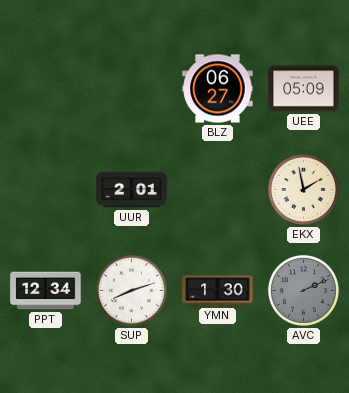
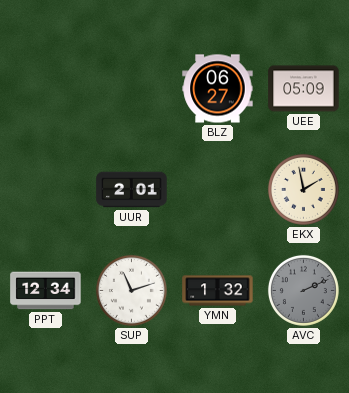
SUP: 8:12 -> 11:12
YMN: 1:30 -> 1:32
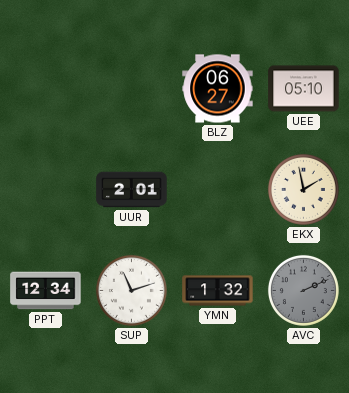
UEE: 05:09 -> 05:10
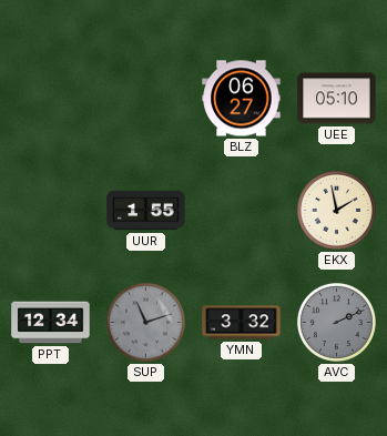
UUR: 2:01 -> 1:55
SUP dial: white -> grey
YMN: 1:32 -> 3:32
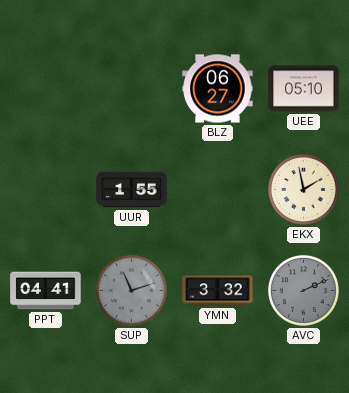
PPT: 12:34 -> 04:41
